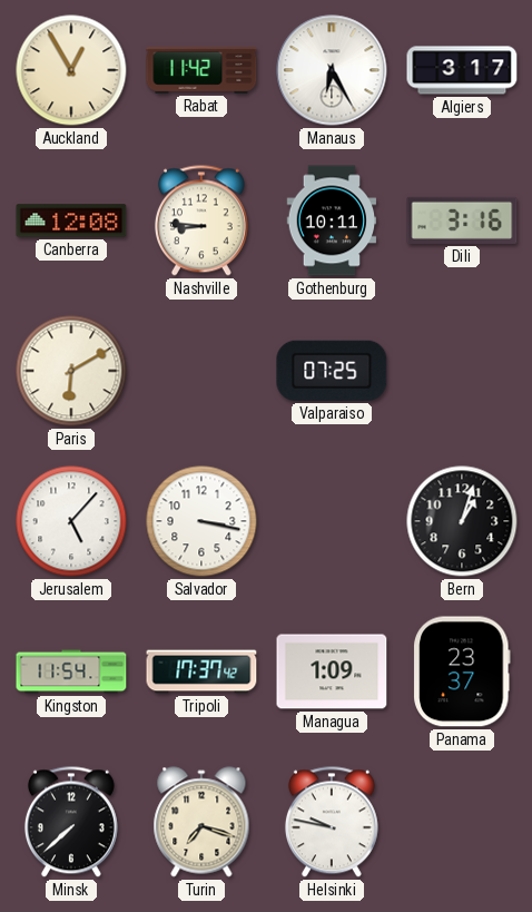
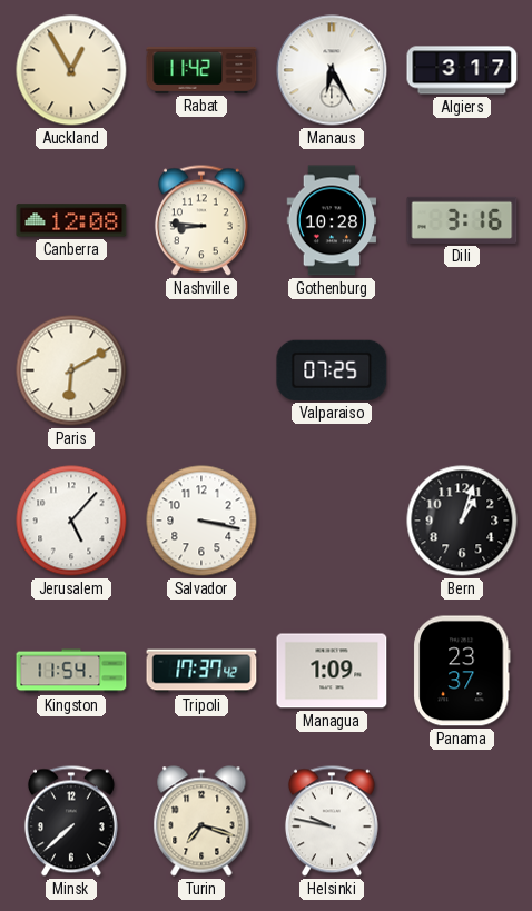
Gothenburg: 10:11 -> 10:28
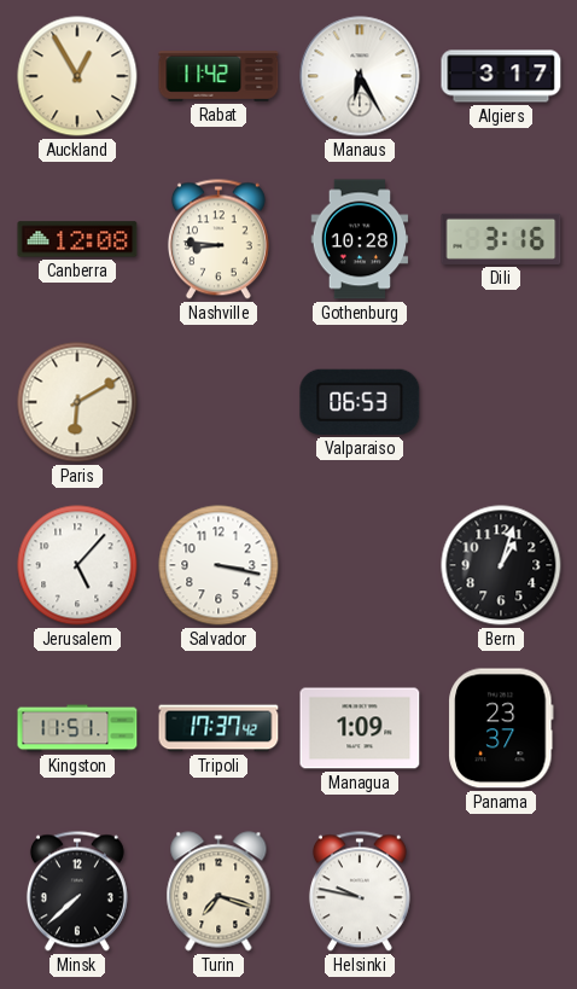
Valparaiso: 07:25 -> 06:53
Kingston: 11:54 -> 11:51
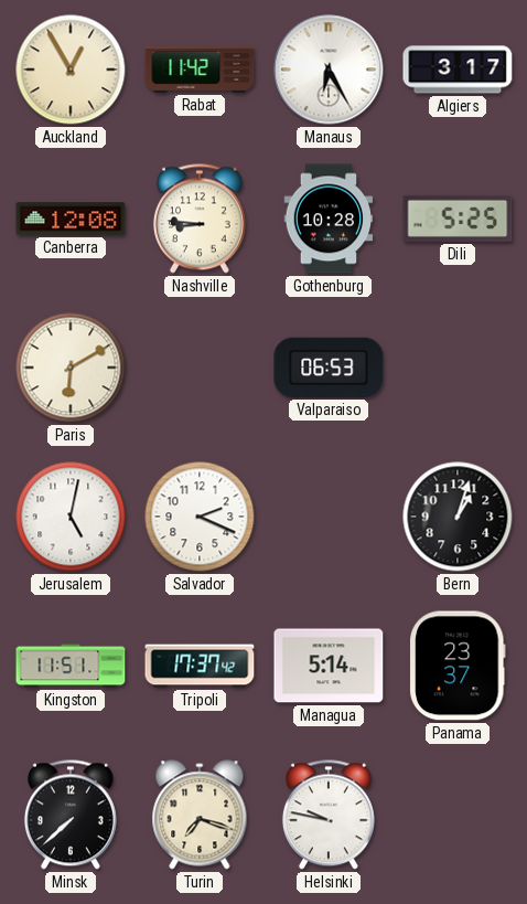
Dili: 3:16 -> 5:25
Jerusalem: 5:07 -> 5:02
Salvador: 3:17 -> 2:19
Managua: 1:09 -> 5:14
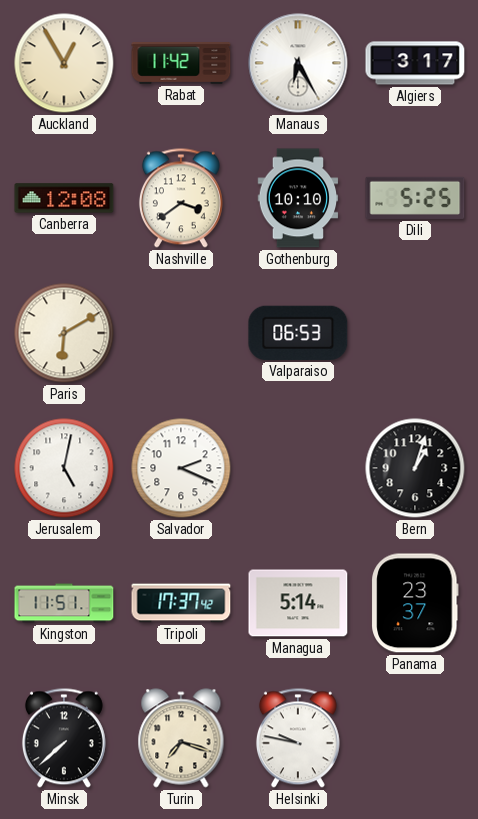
Nashville: 8:46 -> 3:39
Gothenburg: 10:28 -> 10:10
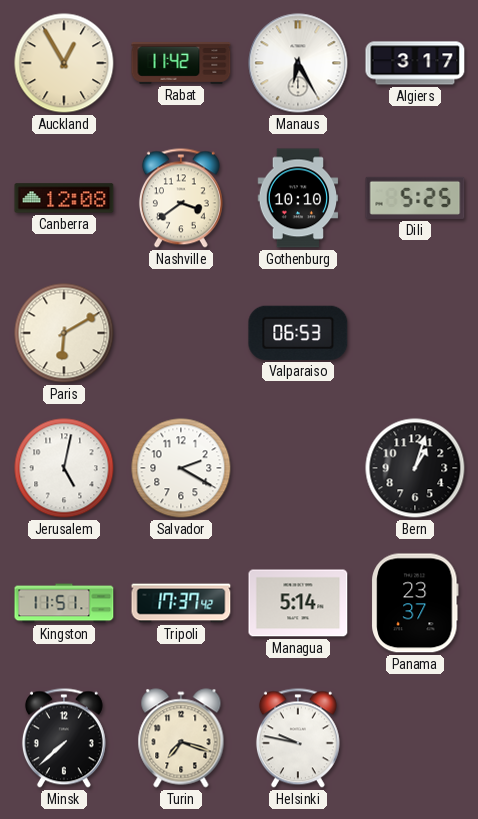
Salvador: 2:19 -> 2:20
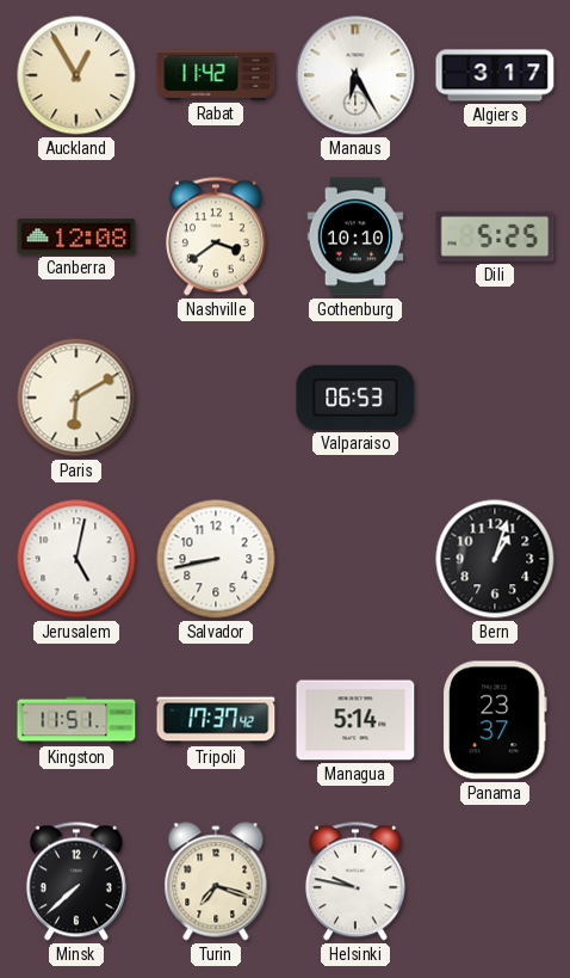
Salvador: 2:20 -> 8:43
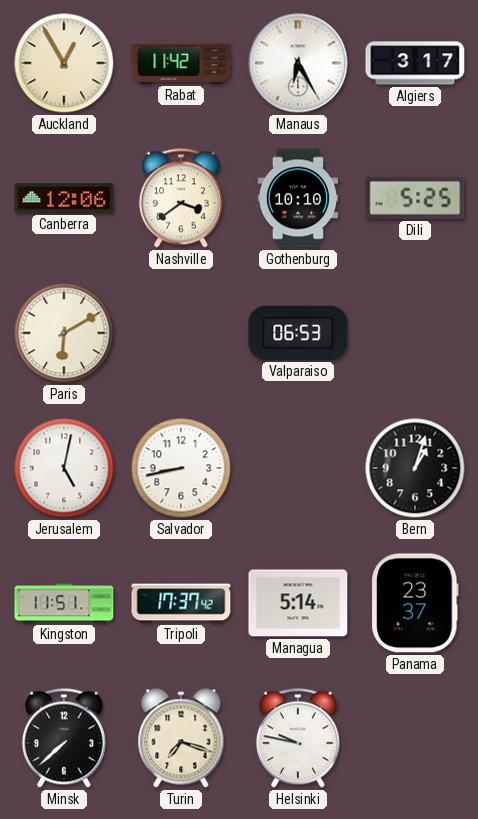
Canberra: 12:08 -> 12:06
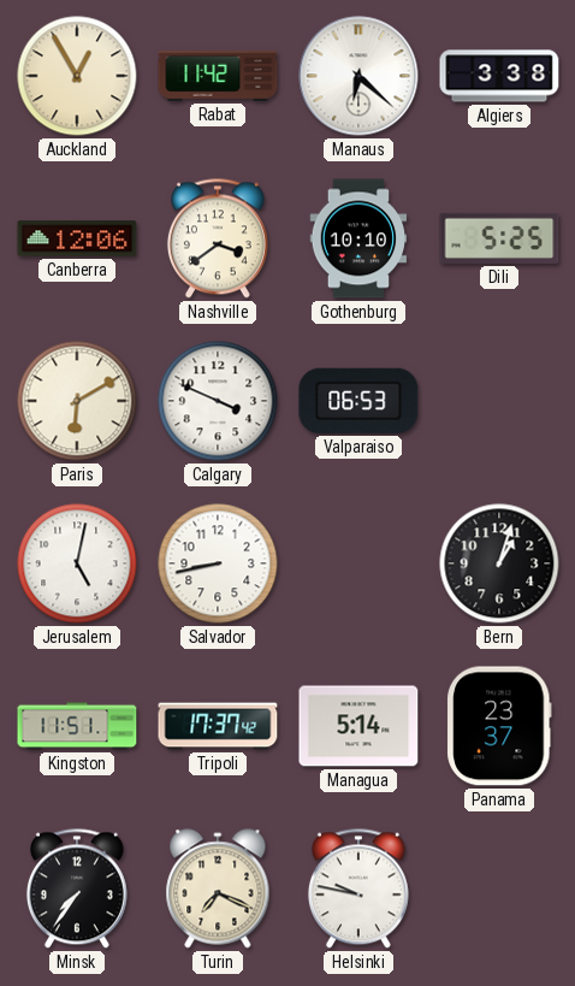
Manaus: 6:25 -> 6:22
Algiers: 3:17 -> 3:38
Calgary: none -> 3:49
Minsk: 7:38 -> 7:36
Turin: 7:18 -> 7:19
